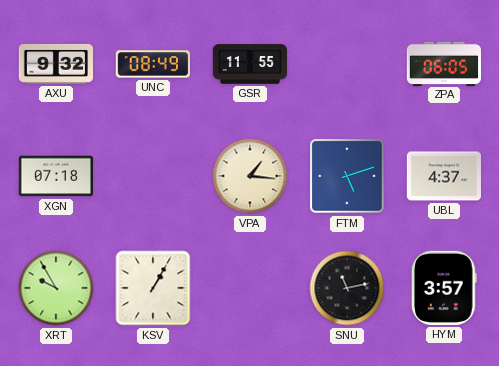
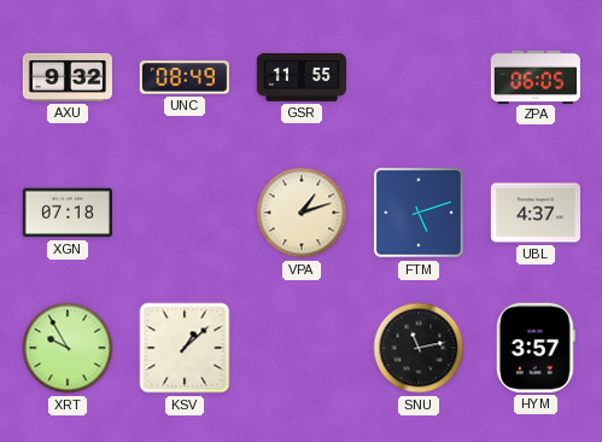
VPA: 1:16 -> 1:12
KSV: 1:05 -> 1:08
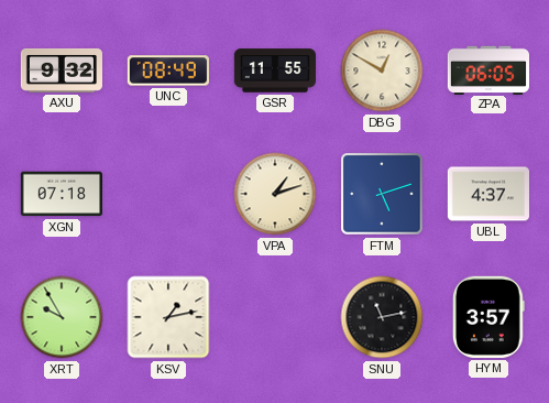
DBG: none -> 12:50
KSV: 1:08 -> 1:13
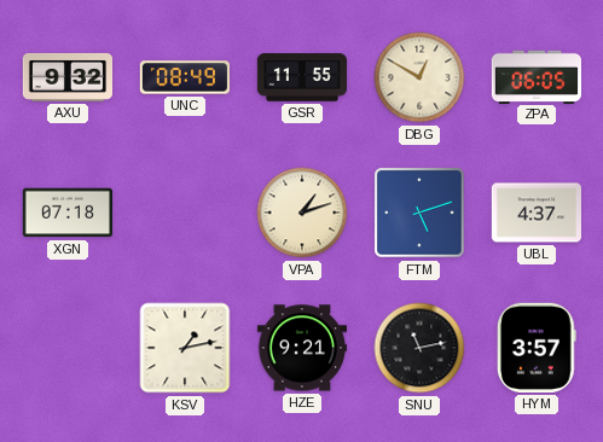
XRT: 9:55 -> none
HZE: none -> 9:21
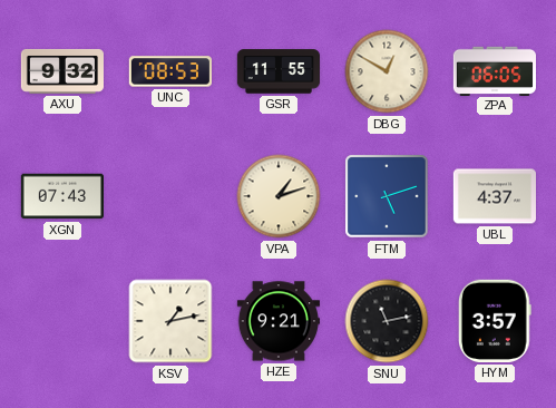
UNC: 08:49 -> 08:53
XGN: 07:18 -> 07:43
